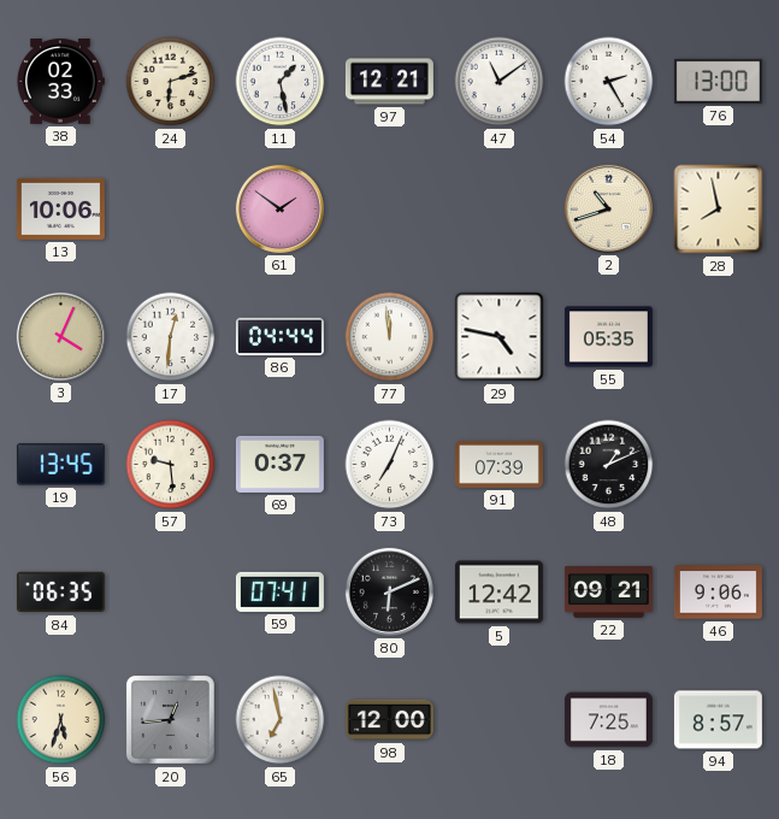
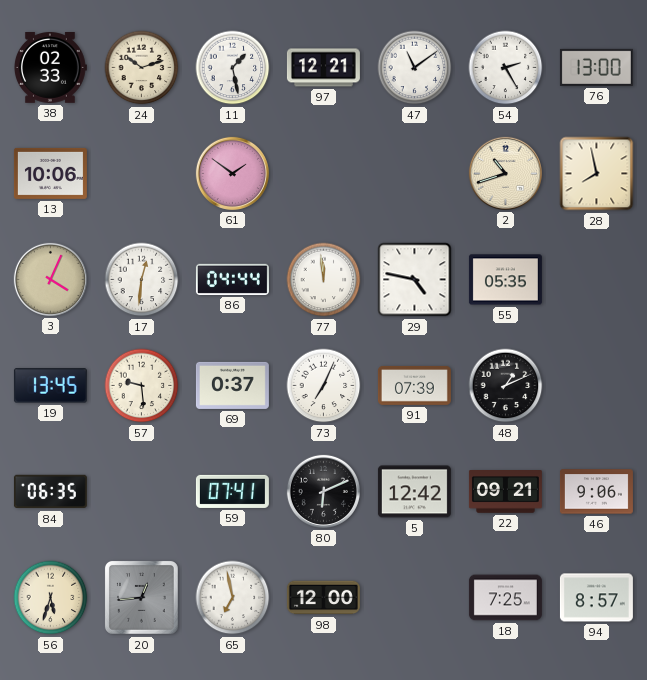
24: 6:12 -> 10:12
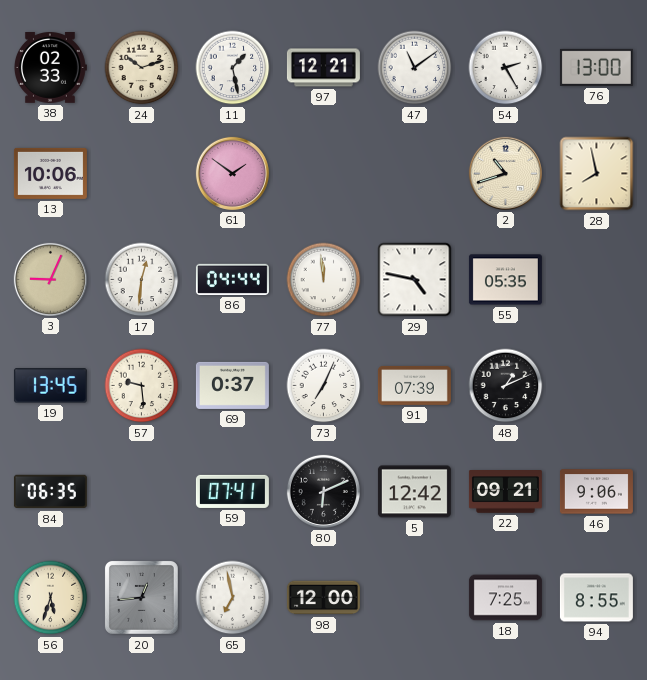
3: 4:04 -> 9:04
94: 8:57 -> 8:55
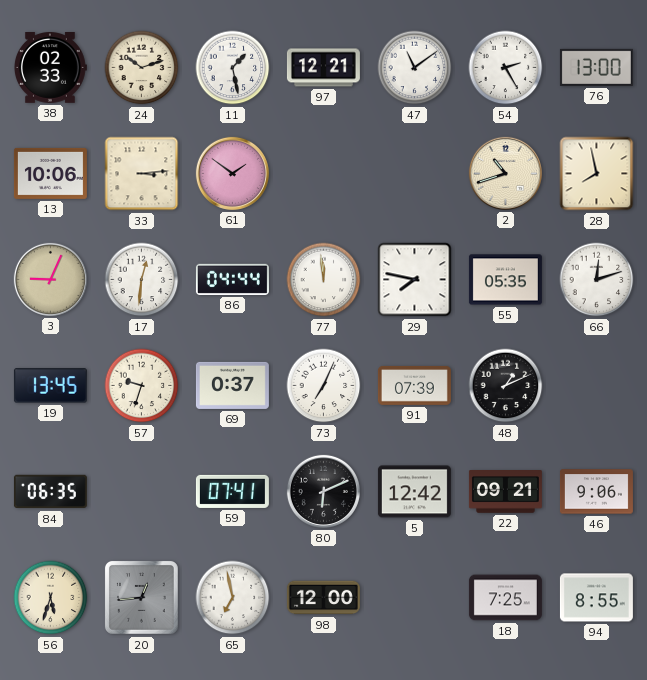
33: none -> 3:14
29: 4:47 -> 7:47
66: none -> 12:12
57: 9:29 -> 9:33
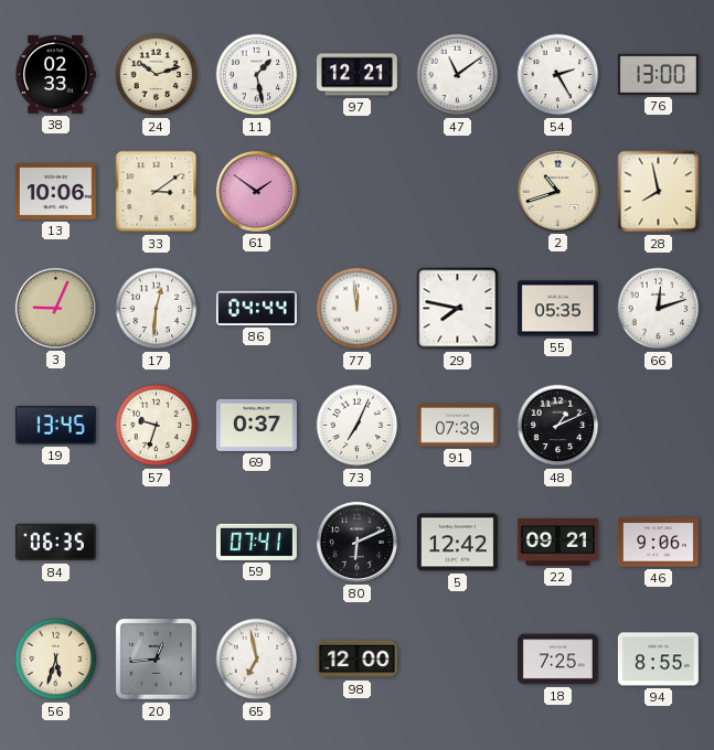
33: 3:14 -> 3:09
